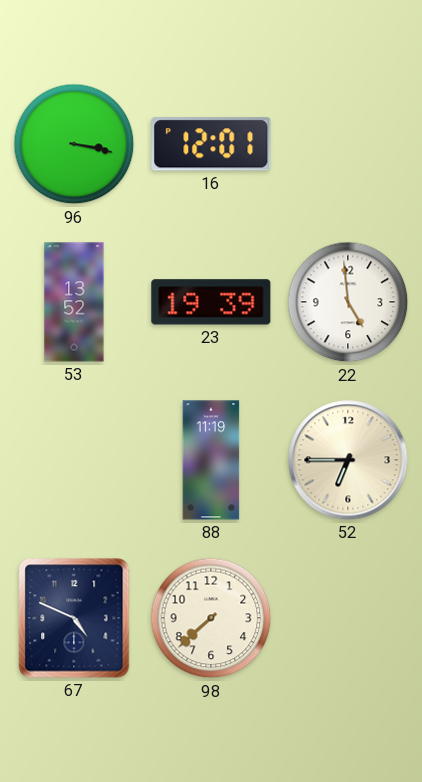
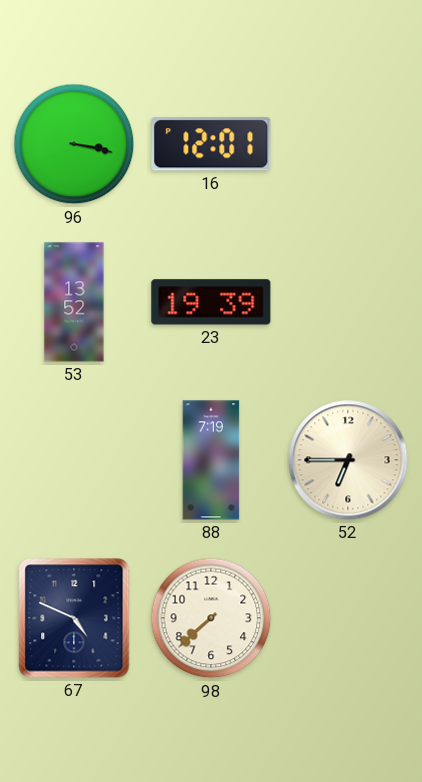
22: 4:59 -> none
88: 11:19 -> 7:19
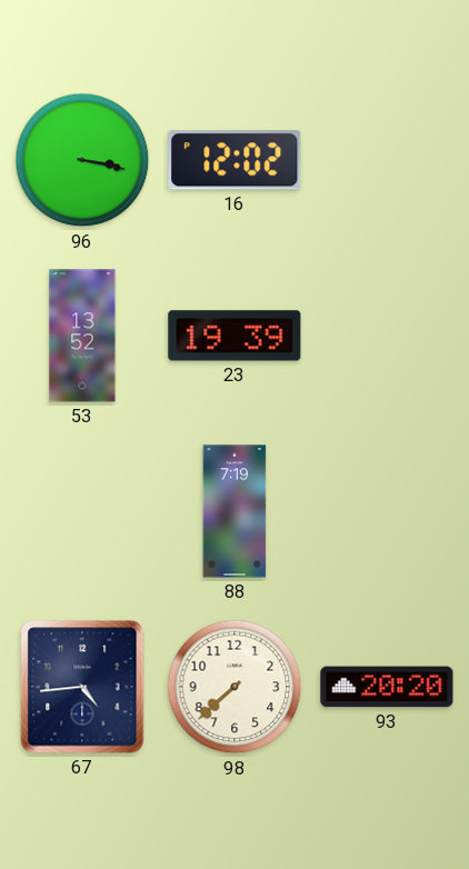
16: 12:01 -> 12:02
52: 6:45 -> none
67: 4:49 -> 4:44
93: none -> 20:20
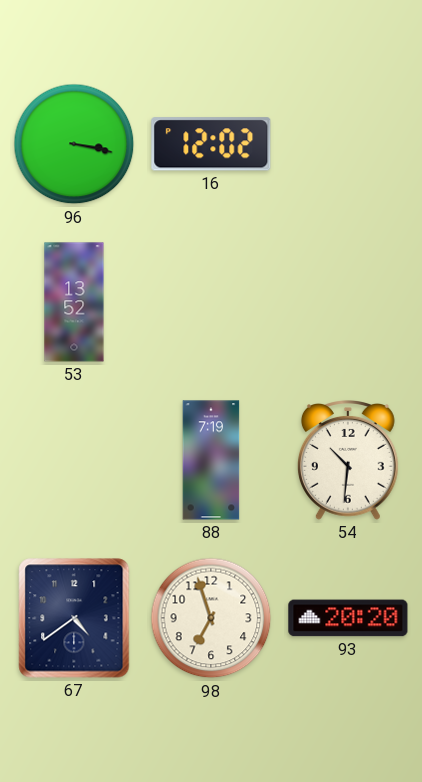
23: 19:39 -> none
54: none -> 10:31
67: 4:44 -> 4:39
98: 7:38 -> 6:57
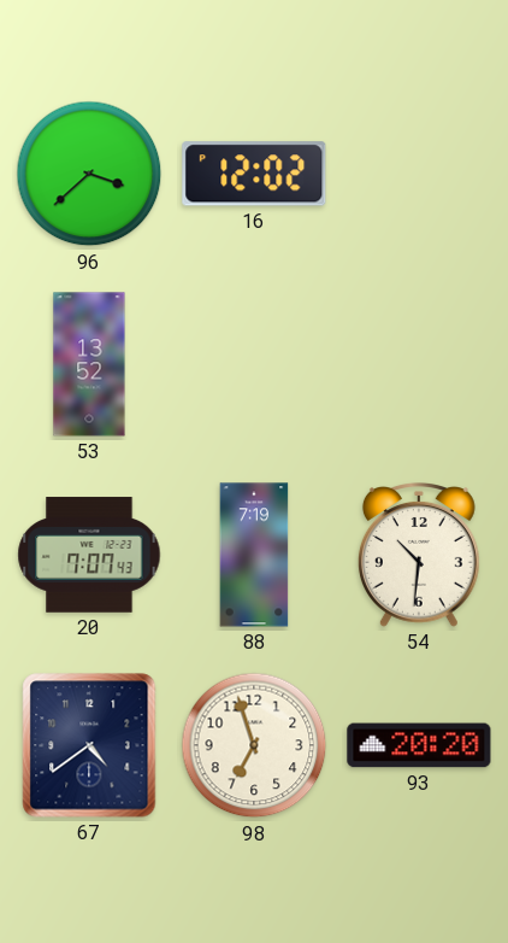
96: 3:17 -> 3:38
20: none -> 7:07
